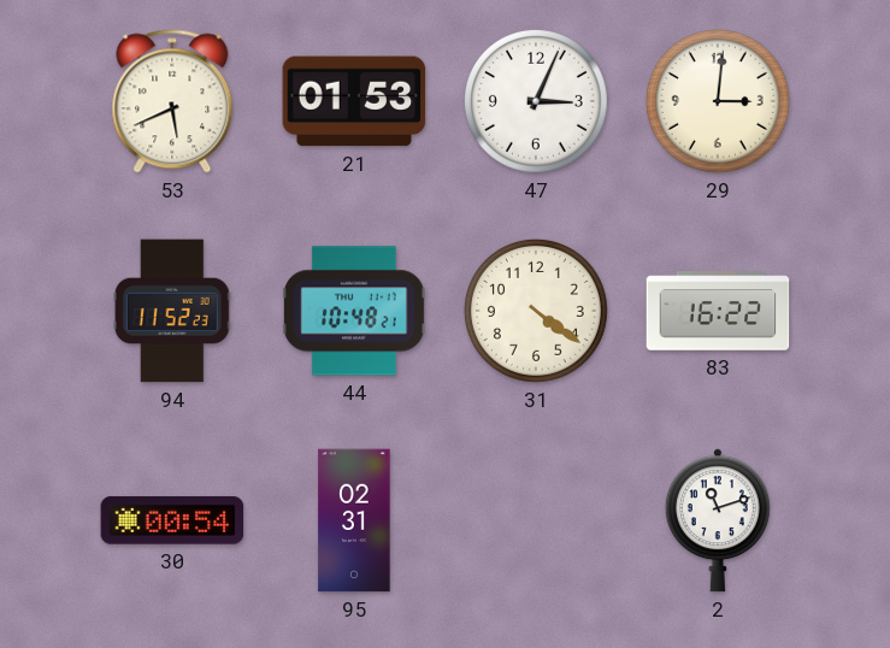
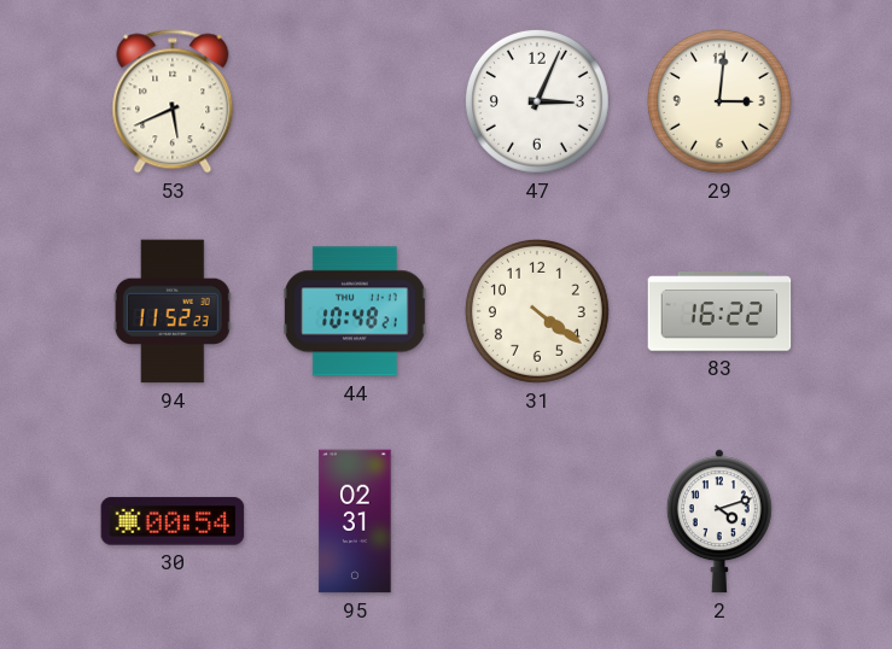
21: 01:53 -> none
2: 11:12 -> 4:12
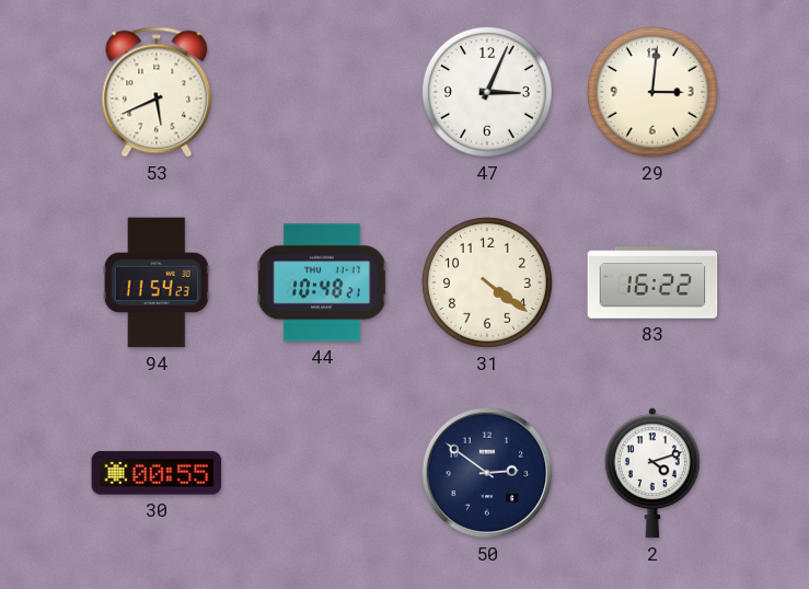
94: 11:52 -> 11:54
30: 00:54 -> 00:55
95: 02:31 -> none
50: none -> 2:51
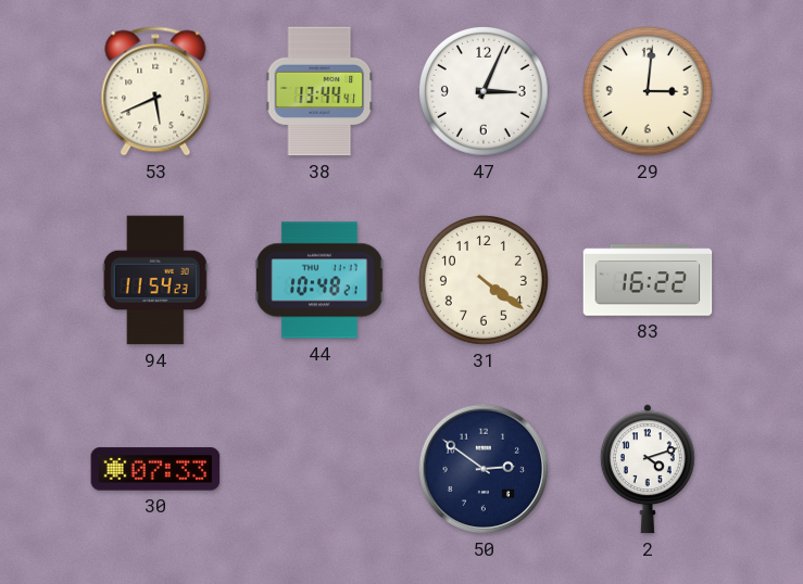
38: none -> 13:44
30: 00:55 -> 07:33
